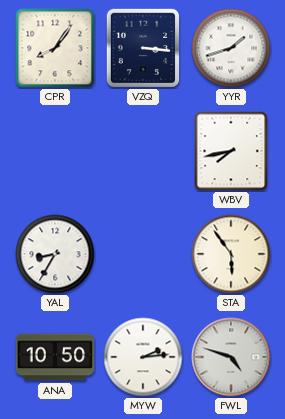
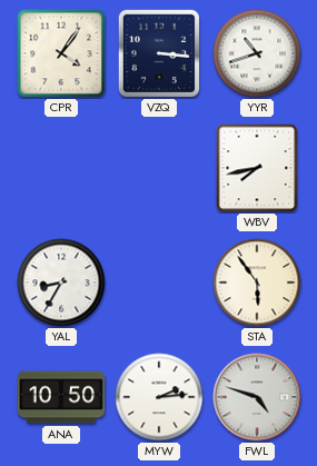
CPR: 8:06 -> 4:06
YYR: 1:42 -> 10:42
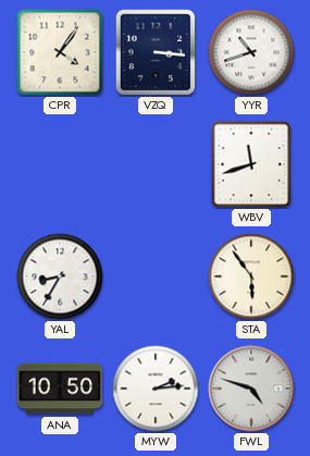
WBV: 7:43 -> 11:42
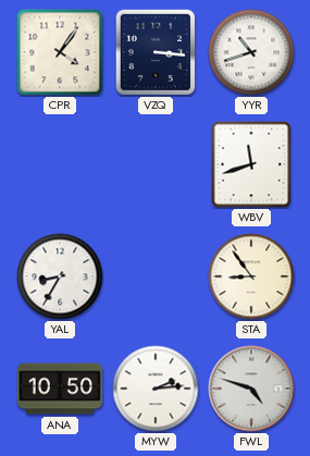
STA: 5:54 -> 8:54
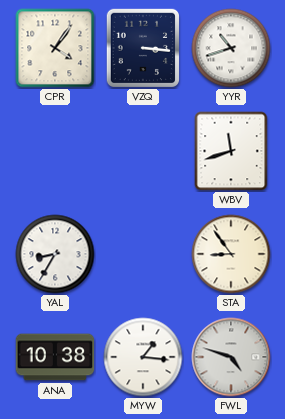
ANA: 10:50 -> 10:38
MYW: 2:14 -> 1:16
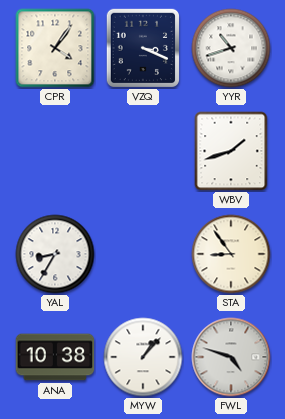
VZQ: 3:16 -> 3:19
WBV: 11:42 -> 1:42
MYW: 1:16 -> 1:07
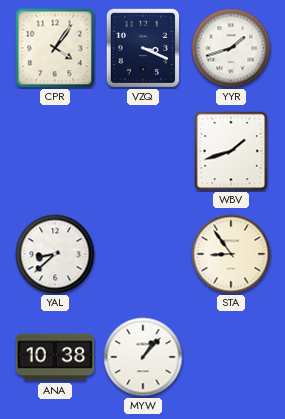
YYR: 10:42 -> 1:42
YAL: 8:35 -> 8:38
FWL: 4:48 -> none
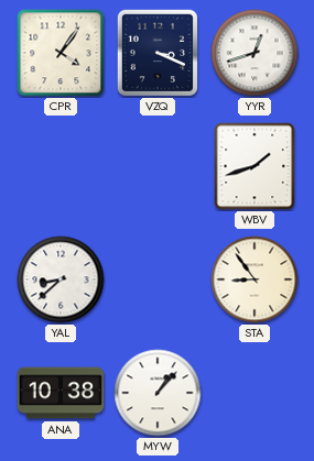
YYR: 1:42 -> 12:42
